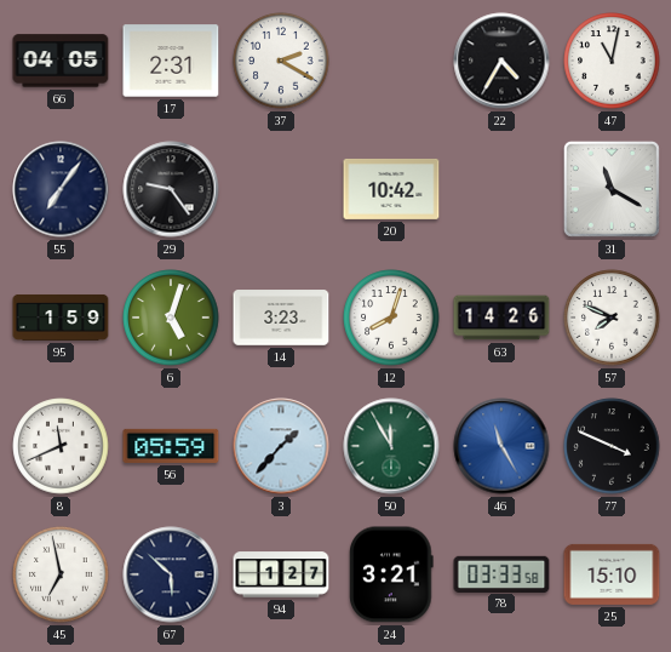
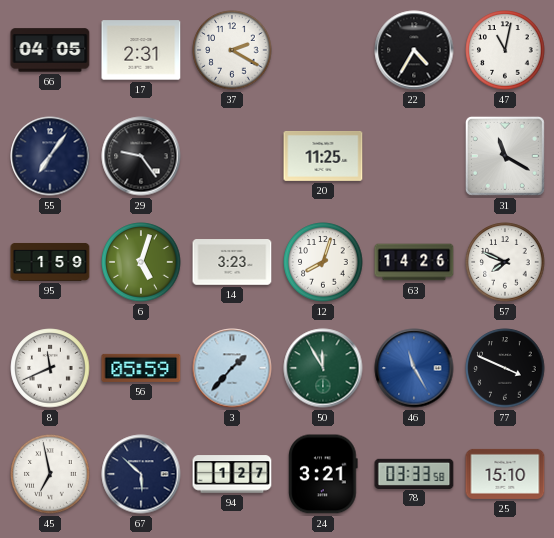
20: 10:42 -> 11:25
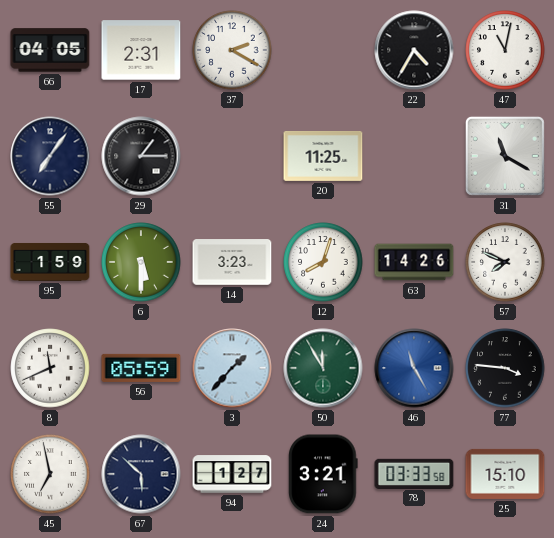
29: 9:24 -> 1:15
6: 5:03 -> 5:30
77: 3:49 -> 3:46
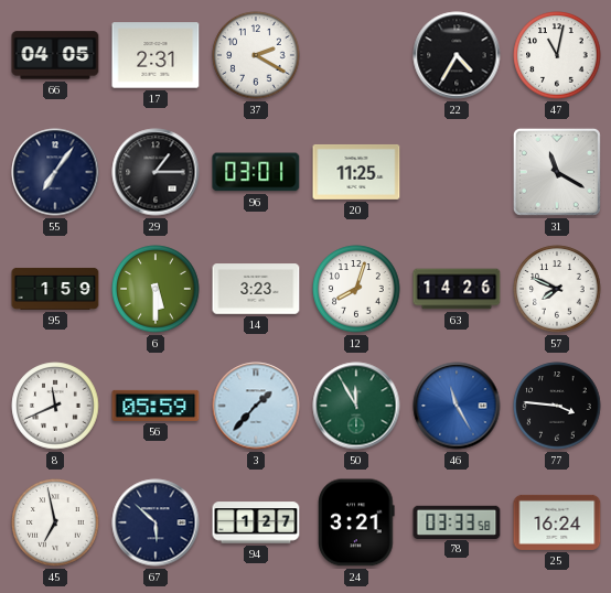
96: none -> 03:01
25: 15:10 -> 16:24
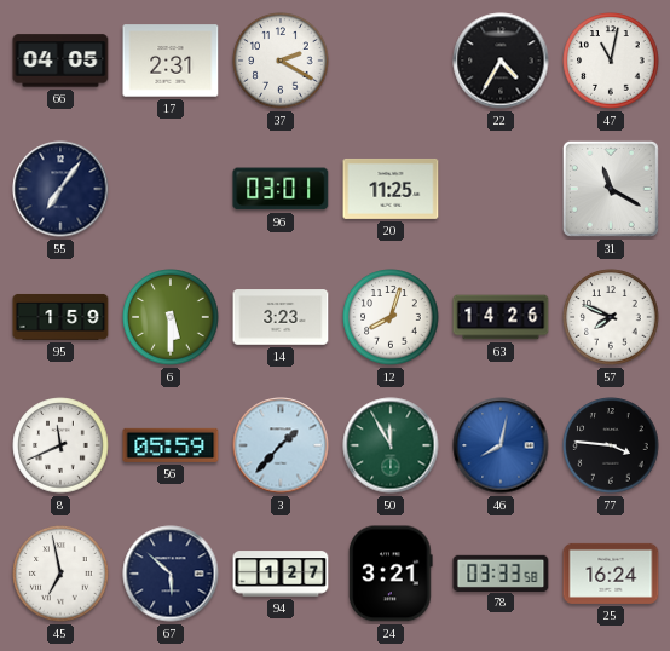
29: 1:15 -> none
46: 11:25 -> 8:02
